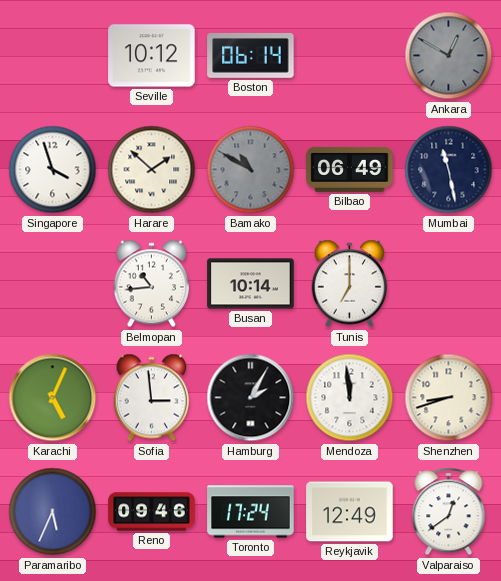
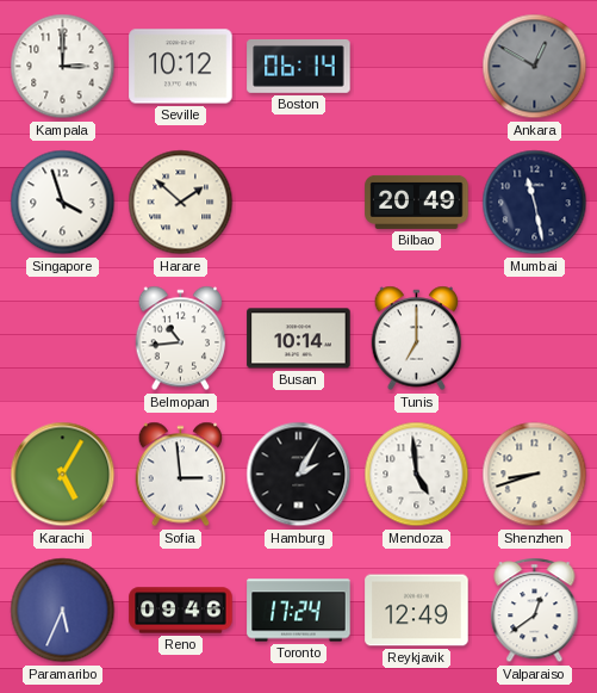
Kampala: none -> 3:00
Bamako: 10:50 -> none
Bilbao: 06:49 -> 20:49
Karachi: 5:04 -> 5:05
Mendoza: 11:59 -> 4:59
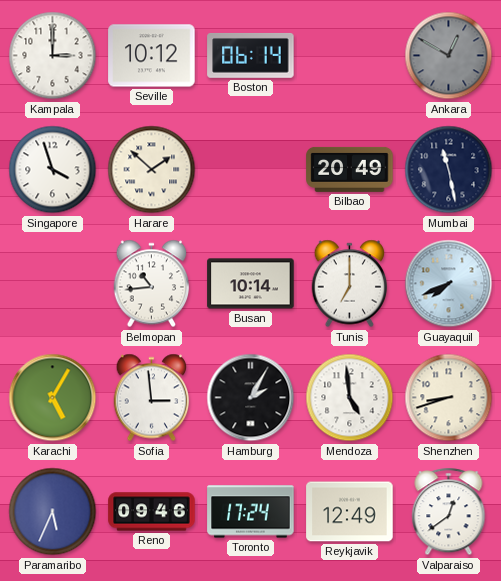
Guayaquil: none -> 7:41
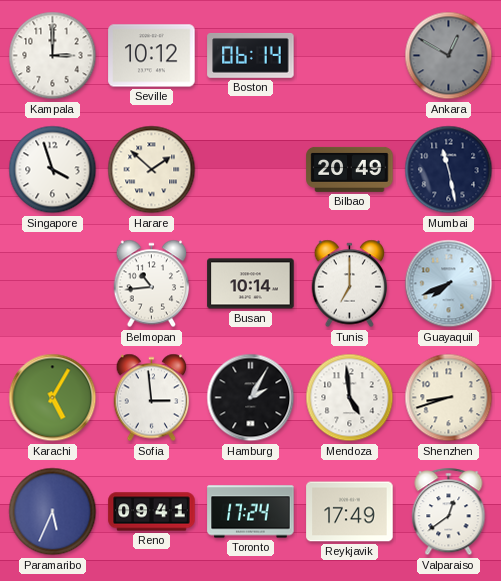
Reno: 09:46 -> 09:41
Reykjavik: 12:49 -> 17:49
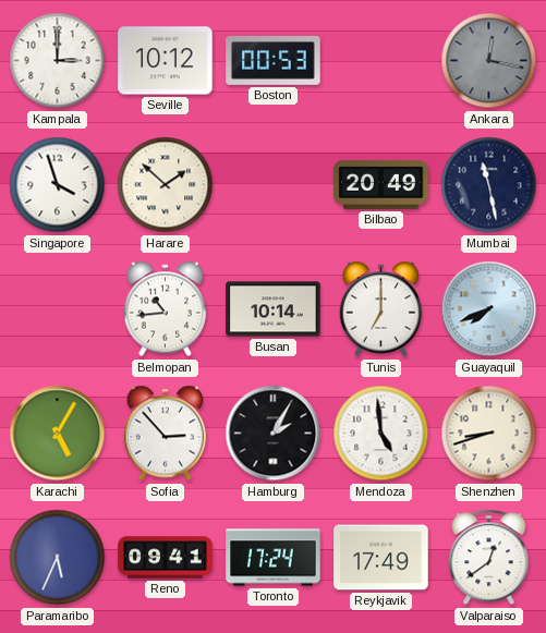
Boston: 06:14 -> 00:53
Ankara: 12:50 -> 12:17
Sofia: 2:59 -> 2:53
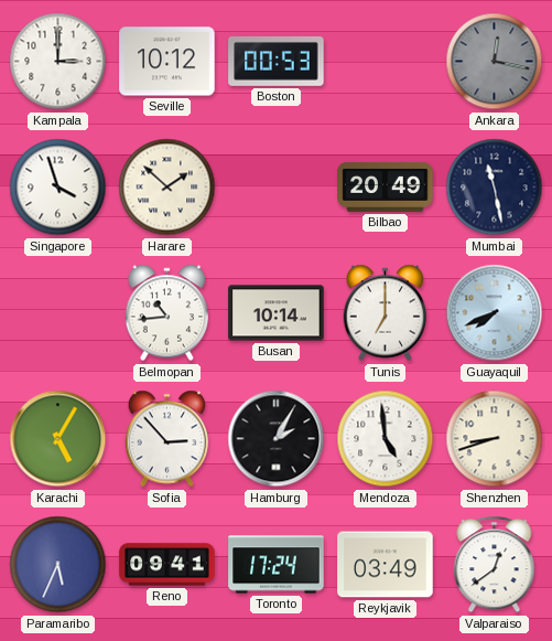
Reykjavik: 17:49 -> 03:49
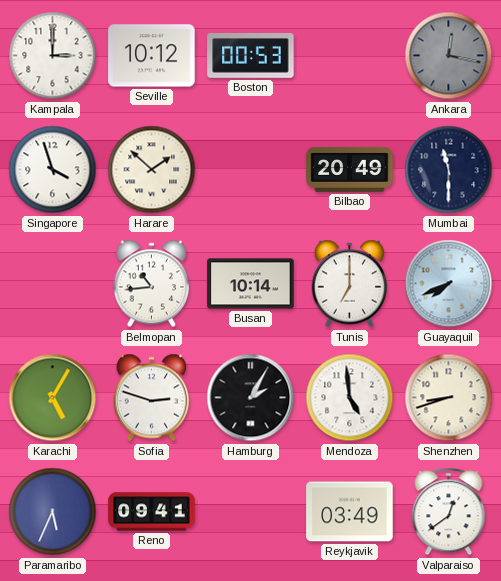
Mumbai: 11:28 -> 11:30
Sofia: 2:53 -> 2:48
Toronto: 17:24 -> none
